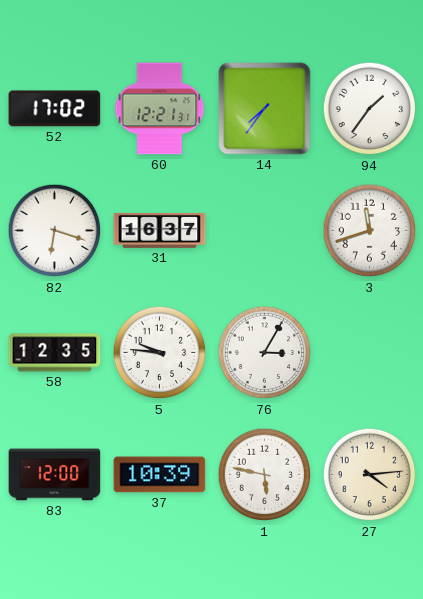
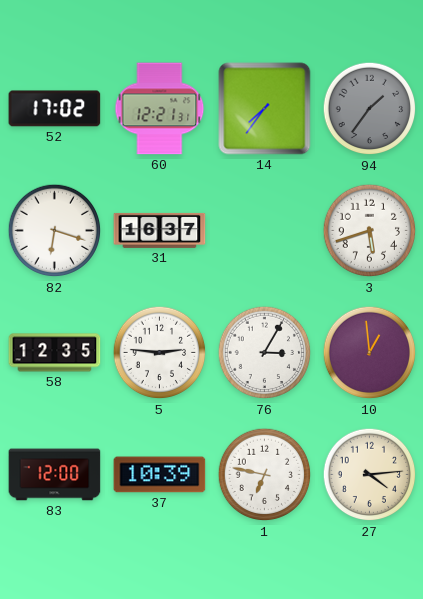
94 dial: white -> grey
3: 11:42 -> 5:42
5: 9:46 -> 2:46
10: none -> 12:59
1: 5:47 -> 6:47
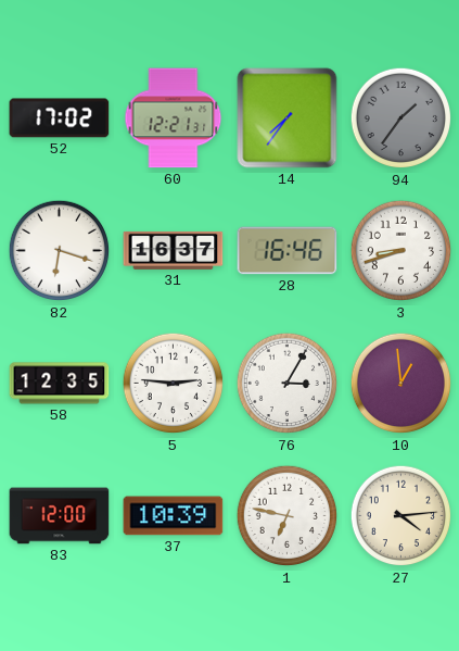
28: none -> 16:46
3: 5:42 -> 8:42
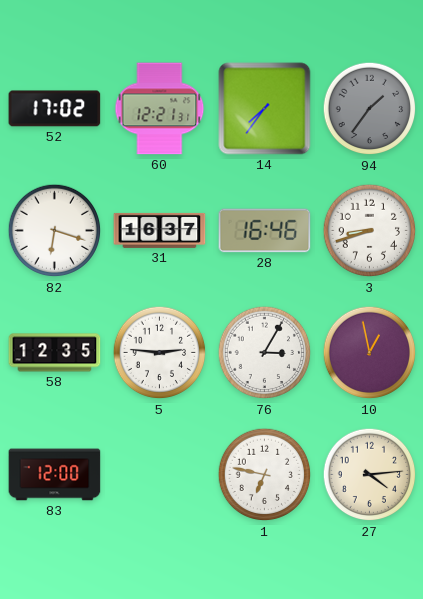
10: 12:59 -> 12:58
37: 10:39 -> none
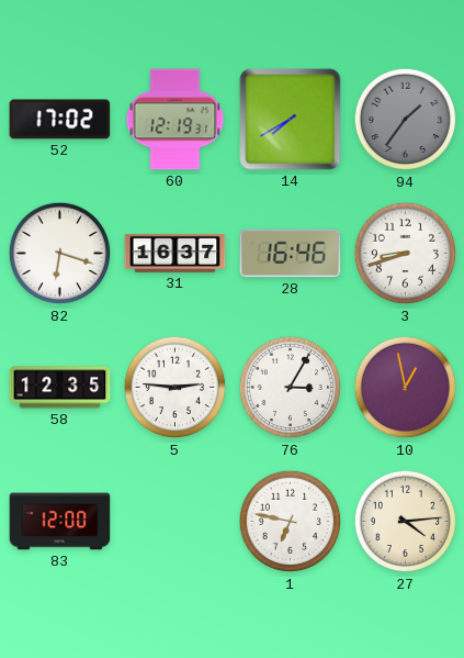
60: 12:21 -> 12:19
14: 7:36 -> 7:40
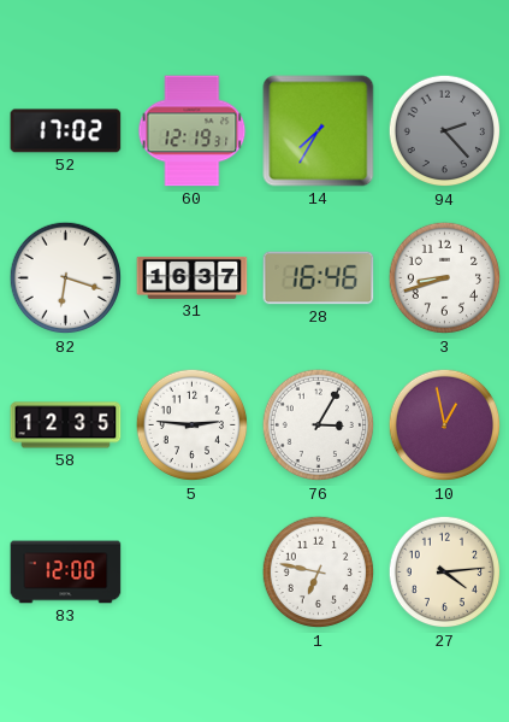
14: 7:40 -> 7:35
94: 1:36 -> 2:23
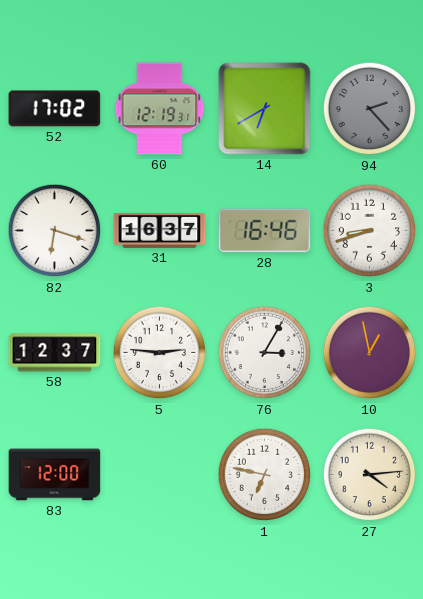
14: 7:35 -> 6:40
58: 12:35 -> 12:37
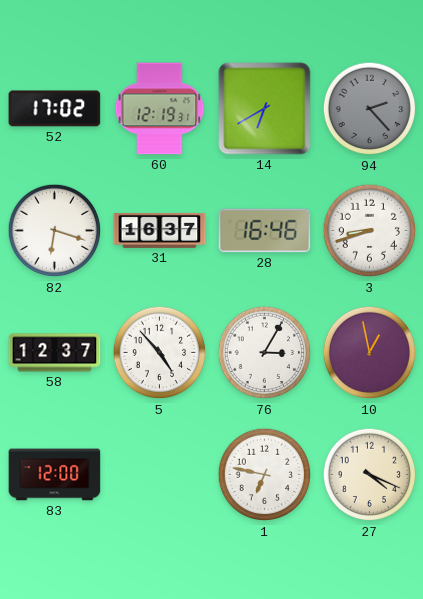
5: 2:46 -> 4:53
27: 4:14 -> 4:19
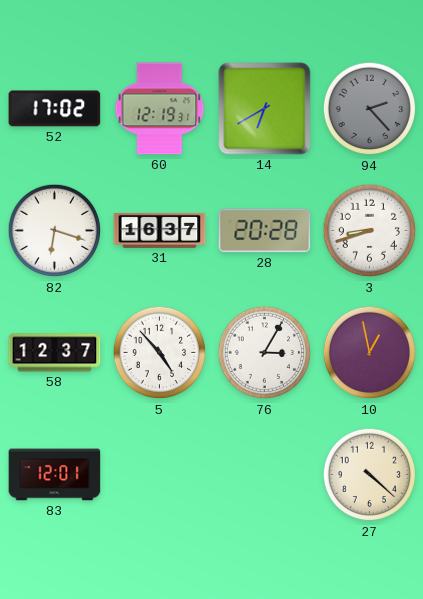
28: 16:46 -> 20:28
83: 12:00 -> 12:01
1: 6:47 -> none
27: 4:19 -> 4:22
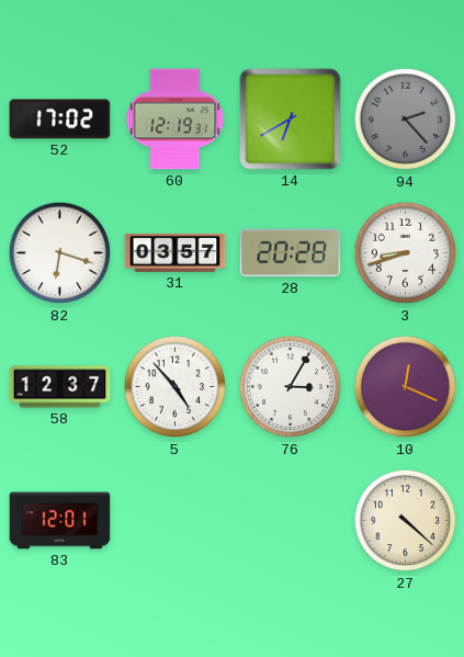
31: 16:37 -> 03:57
10: 12:58 -> 12:19
